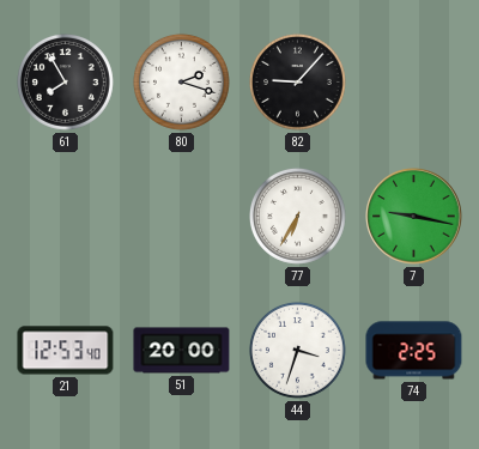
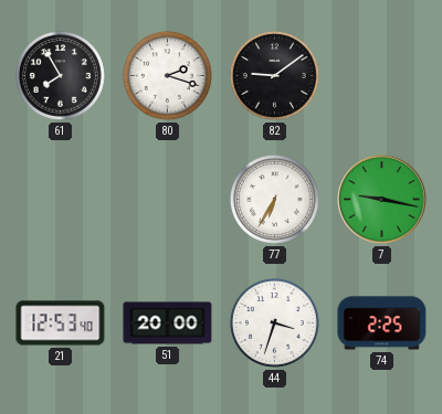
82: 9:07 -> 9:09
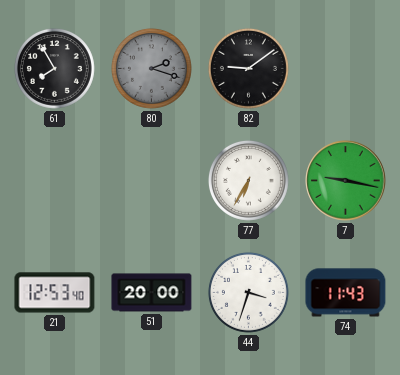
80 dial: white -> grey
74: 2:25 -> 11:43
